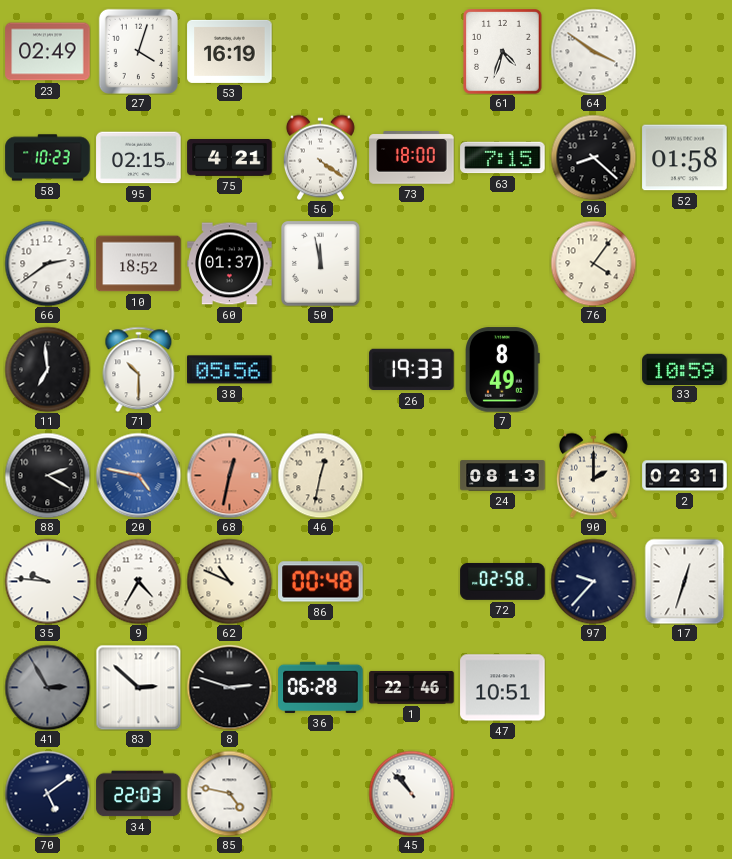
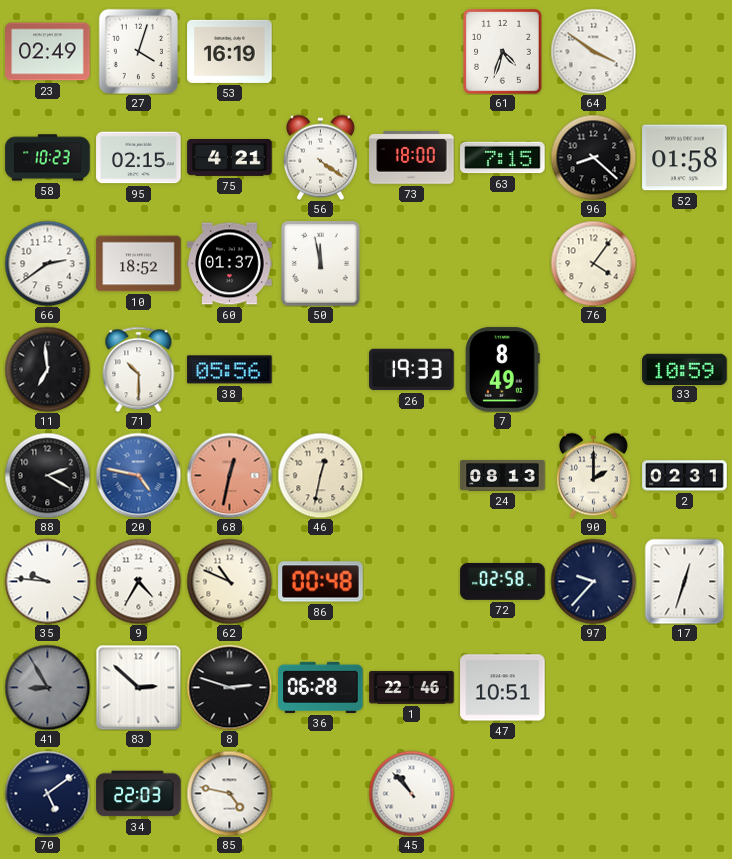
41: 2:55 -> 8:55
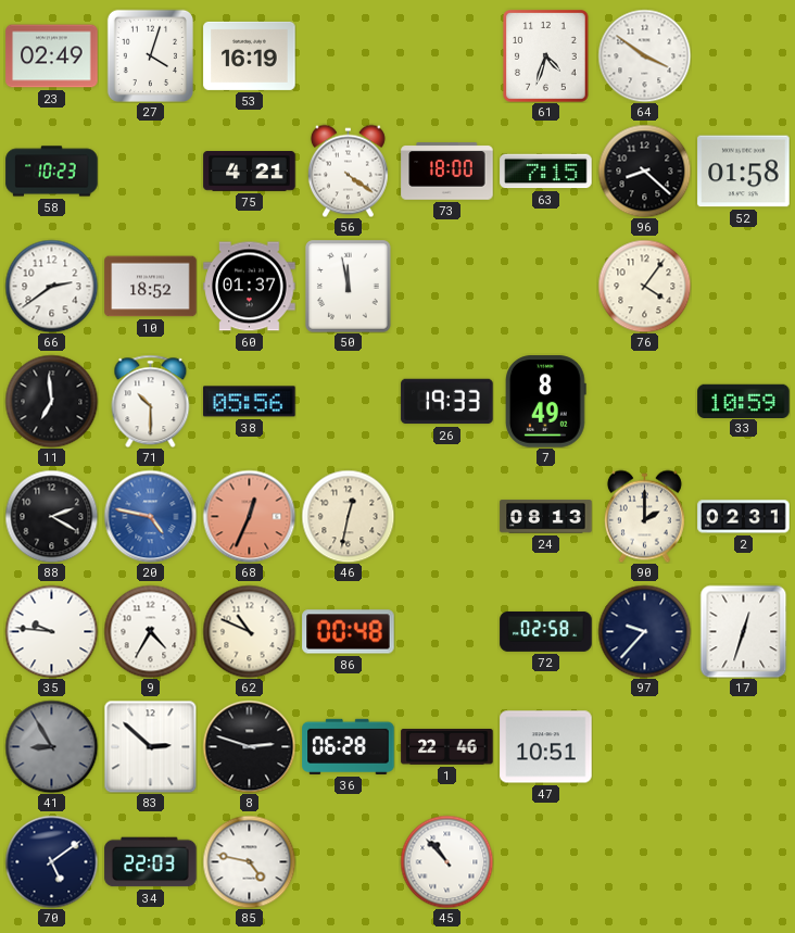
95: 02:15 -> none
68: 12:32 -> 12:34
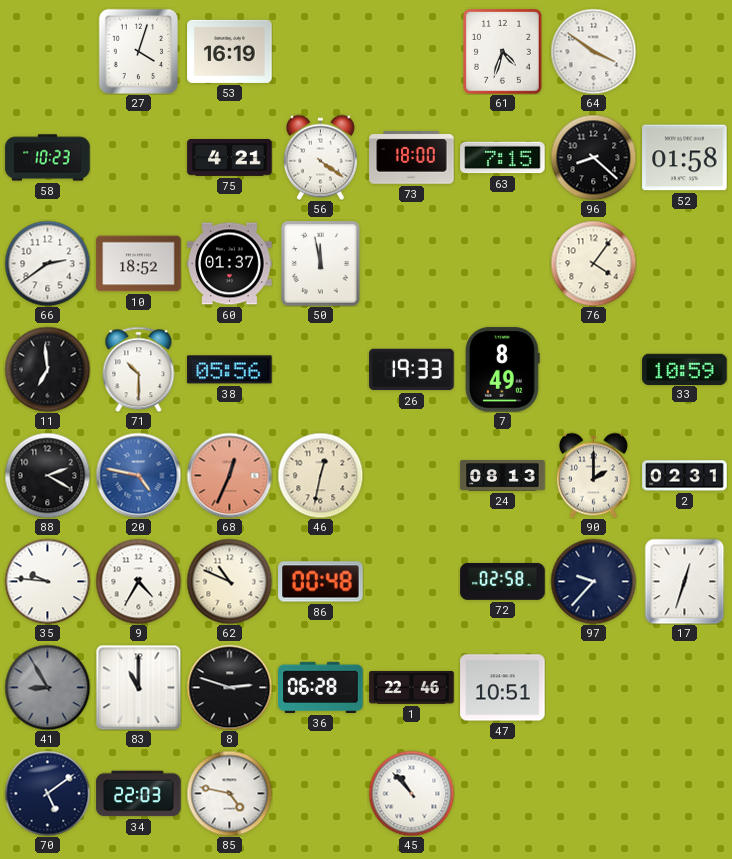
23: 02:49 -> none
83: 2:52 -> 11:00
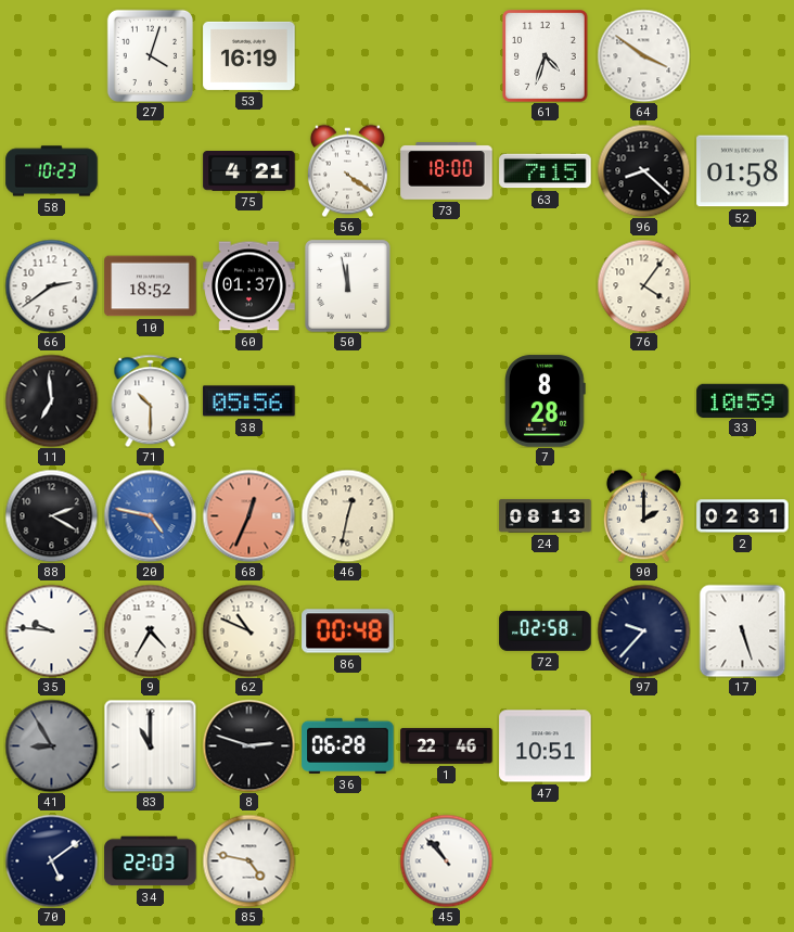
26: 19:33 -> none
7: 8:49 -> 8:28
17: 12:33 -> 5:27
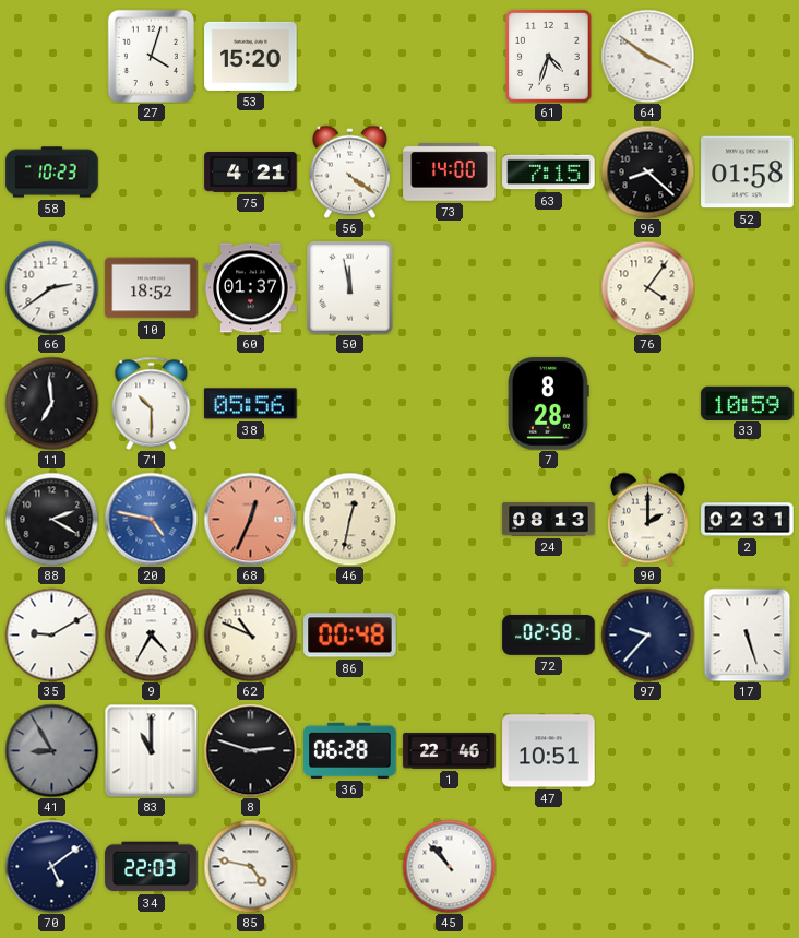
53: 16:19 -> 15:20
73: 18:00 -> 14:00
35: 9:46 -> 9:10
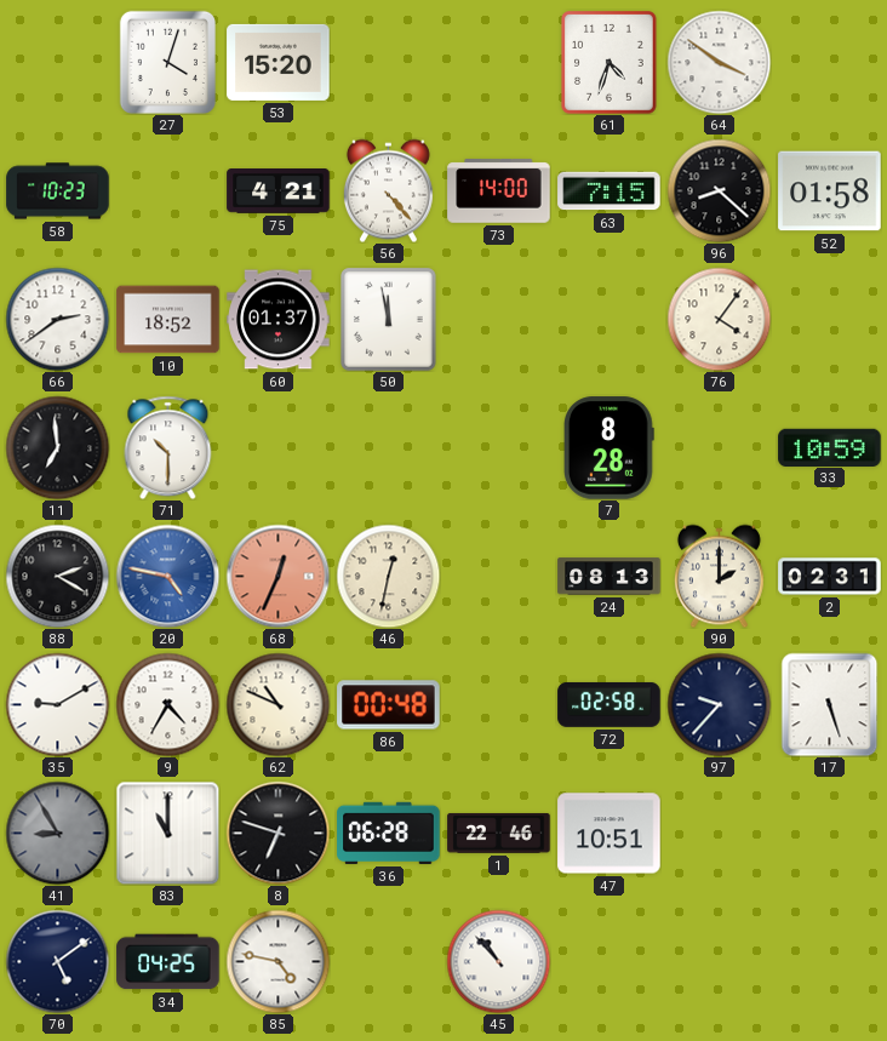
56: 4:21 -> 4:23
38: 05:56 -> none
8: 2:48 -> 6:48
34: 22:03 -> 04:25
